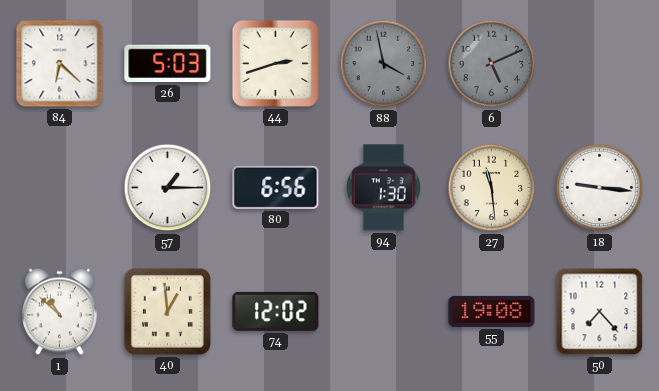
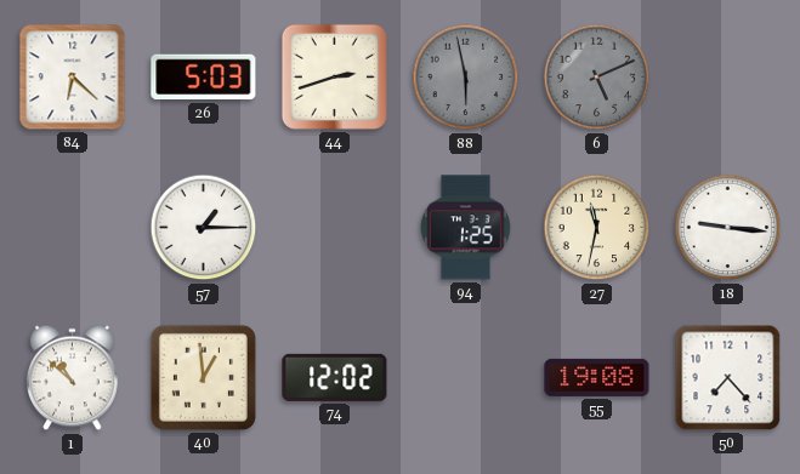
88: 3:58 -> 5:58
80: 6:56 -> none
94: 1:30 -> 1:25
27: 11:29 -> 11:32
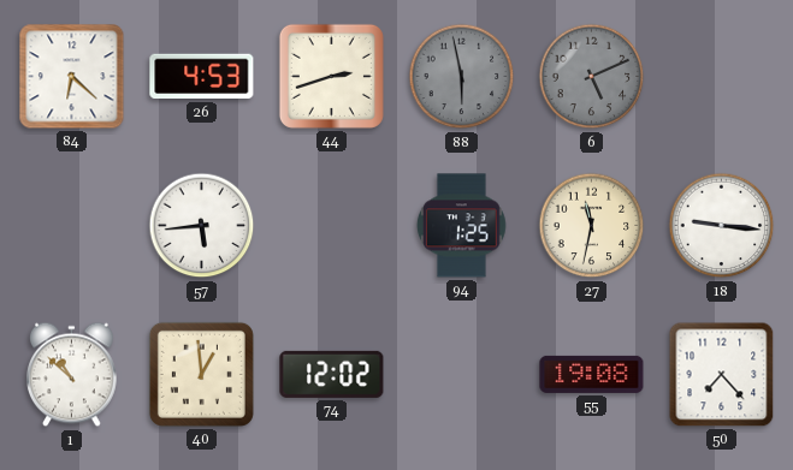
26: 5:03 -> 4:53
57: 1:15 -> 5:44
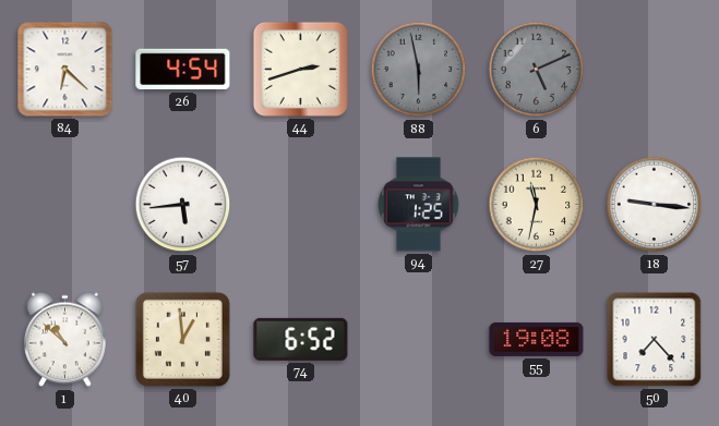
26: 4:53 -> 4:54
74: 12:02 -> 6:52
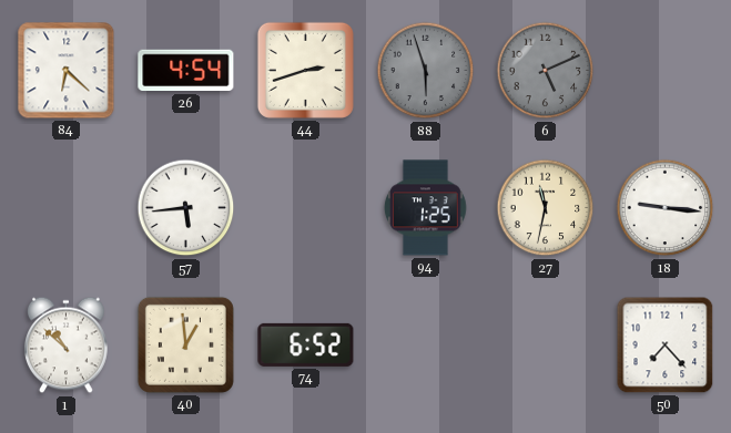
88: 5:58 -> 5:57
55: 19:08 -> none
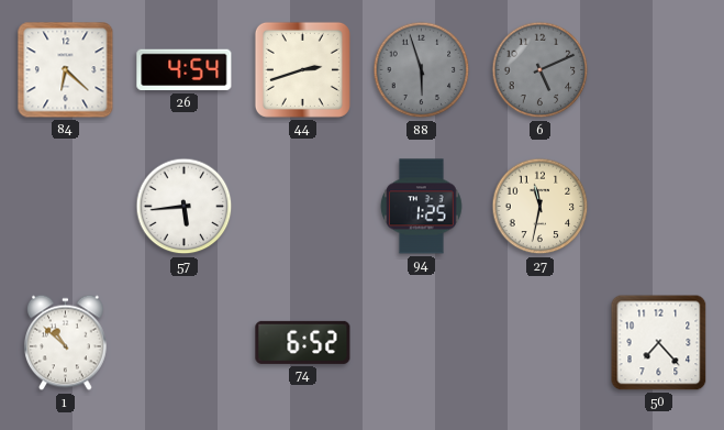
18: 9:16 -> none
40: 12:59 -> none
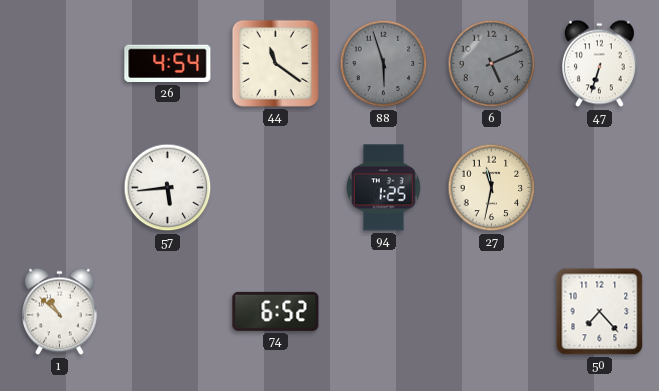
84: 6:22 -> none
44: 2:42 -> 11:21
47: none -> 6:33
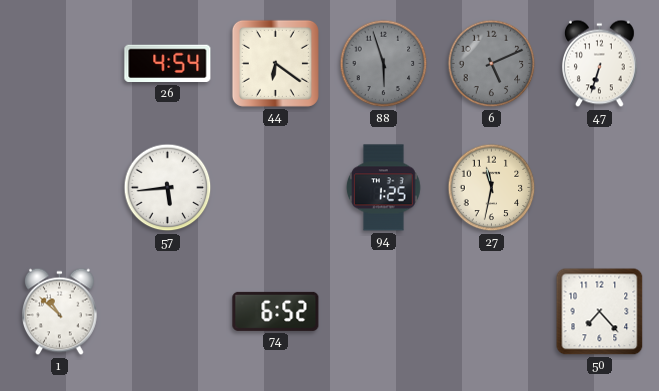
44: 11:21 -> 6:21
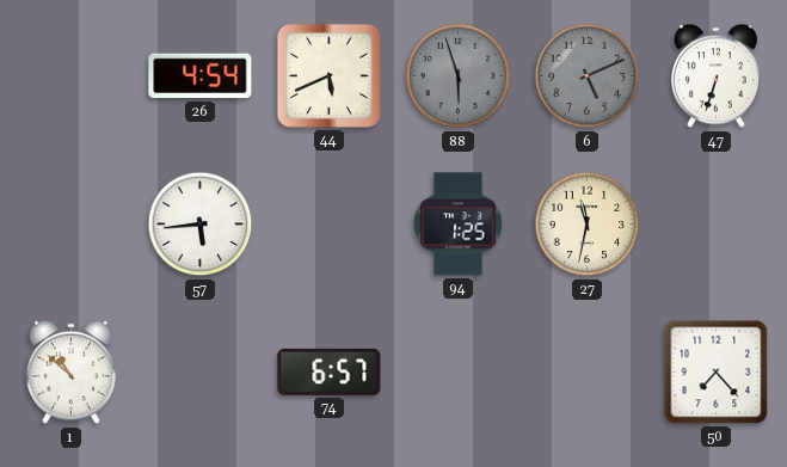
44: 6:21 -> 5:41
74: 6:52 -> 6:57
